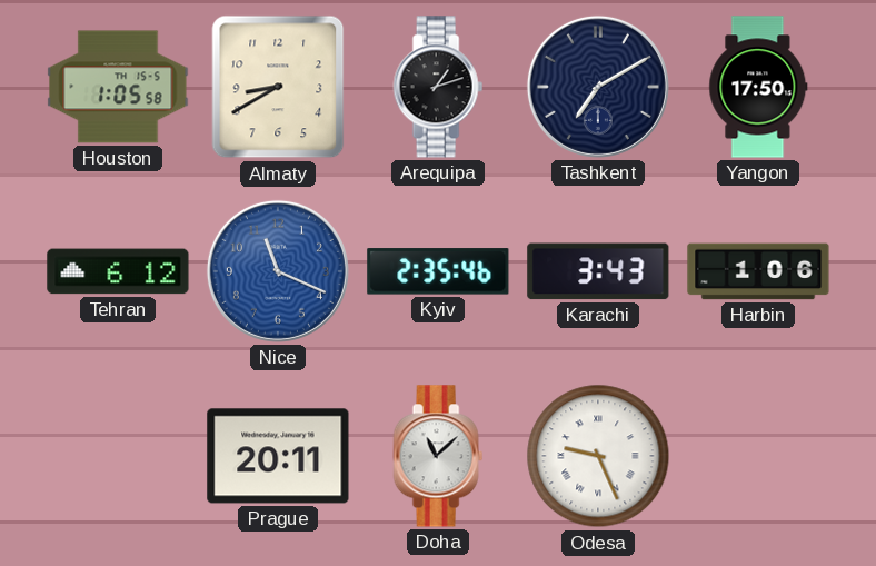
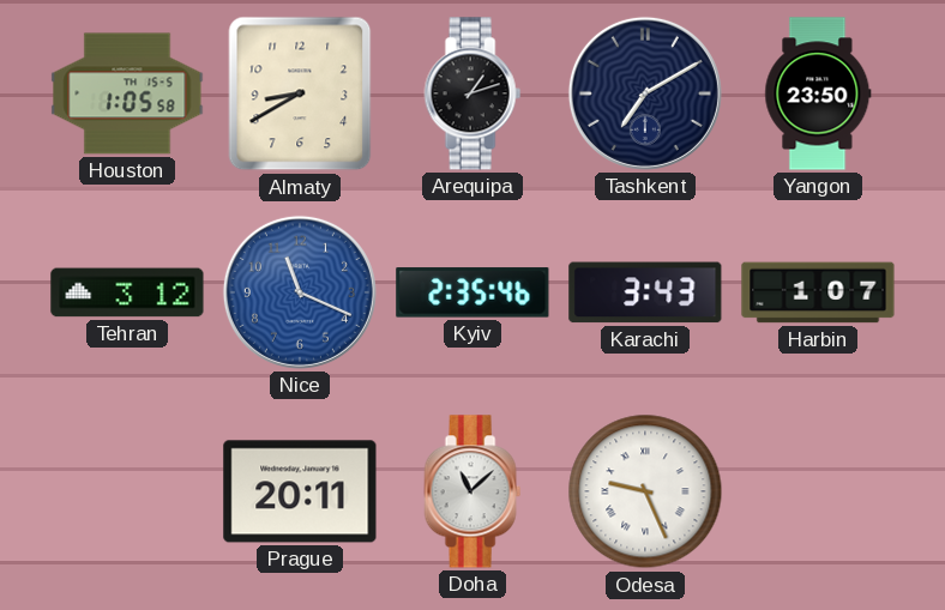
Yangon: 17:50 -> 23:50
Tehran: 6:12 -> 3:12
Harbin: 1:06 -> 1:07
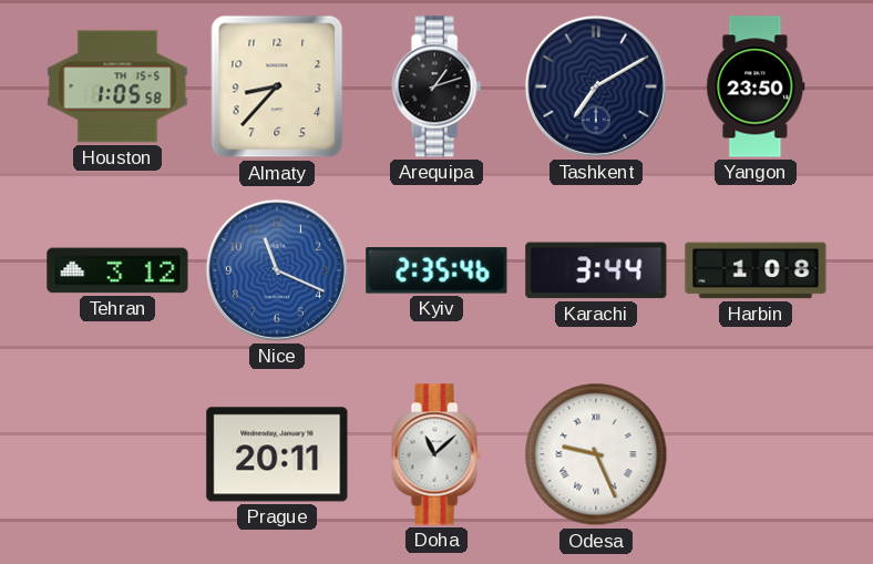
Almaty: 8:40 -> 8:37
Karachi: 3:43 -> 3:44
Harbin: 1:07 -> 1:08
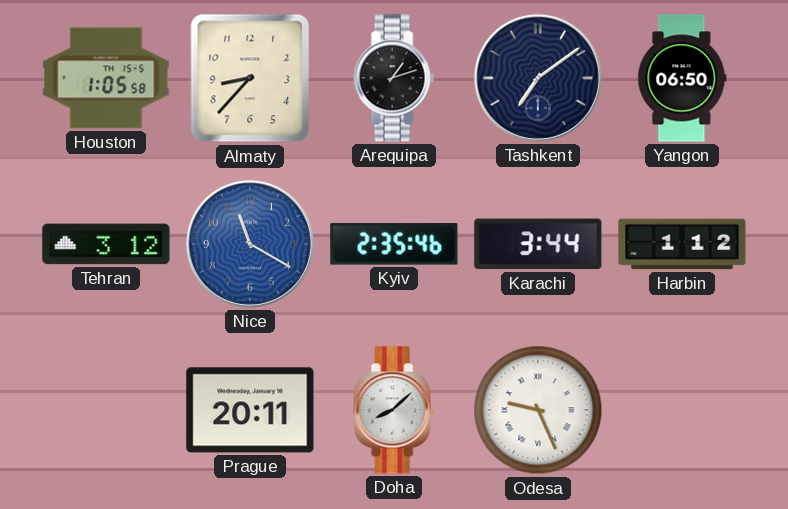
Tashkent: 7:10 -> 7:09
Yangon: 23:50 -> 06:50
Nice: 11:19 -> 11:20
Harbin: 1:08 -> 1:12
Doha: 11:08 -> 8:08
